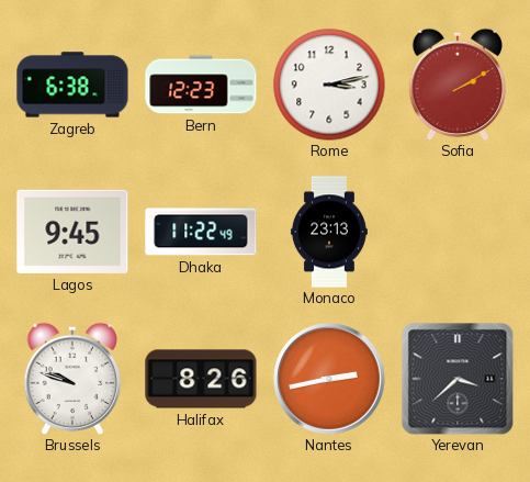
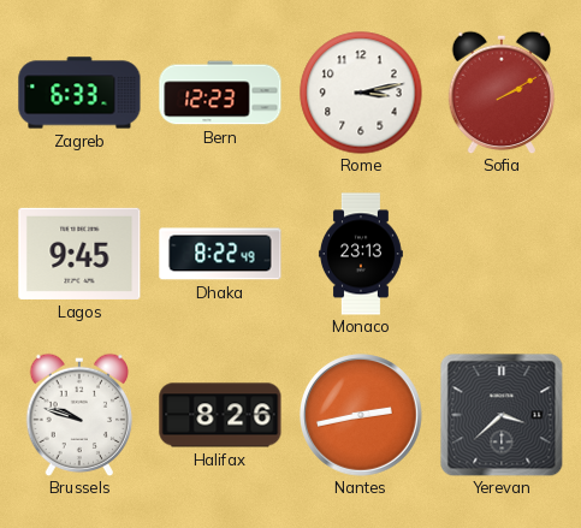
Zagreb: 6:38 -> 6:33
Dhaka: 11:22 -> 8:22
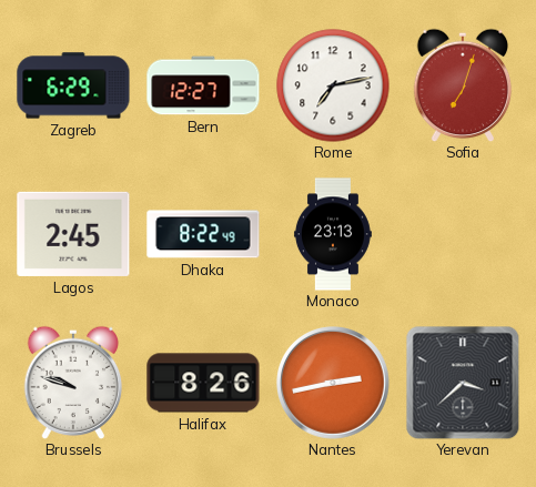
Zagreb: 6:33 -> 6:29
Bern: 12:23 -> 12:27
Rome: 3:13 -> 7:13
Sofia: 2:10 -> 7:03
Lagos: 9:45 -> 2:45
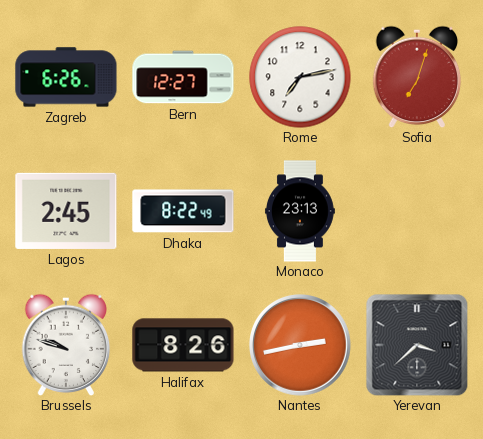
Zagreb: 6:29 -> 6:26
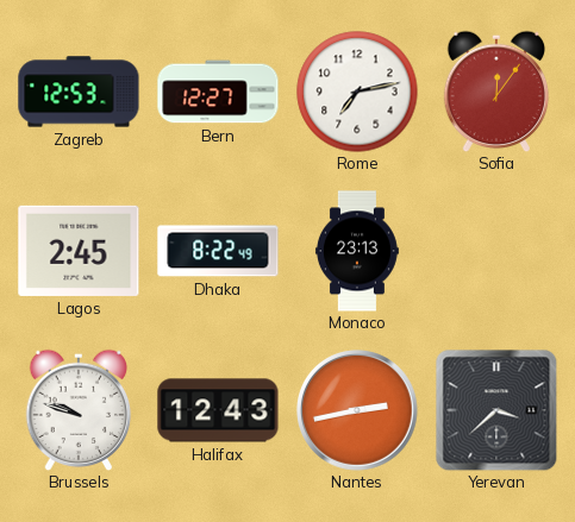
Zagreb: 6:26 -> 12:53
Sofia: 7:03 -> 12:06
Halifax: 8:26 -> 12:43
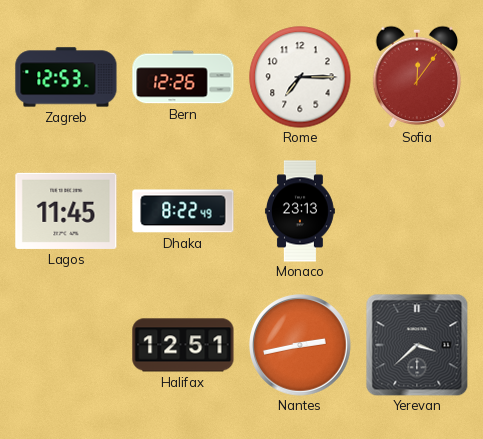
Bern: 12:27 -> 12:26
Rome: 7:13 -> 7:15
Lagos: 2:45 -> 11:45
Brussels: 9:48 -> none
Halifax: 12:43 -> 12:51
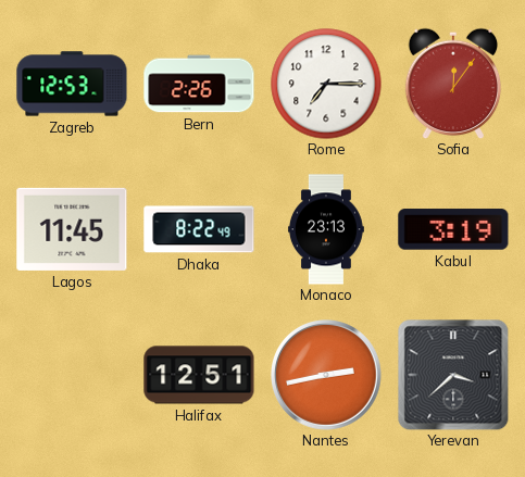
Bern: 12:26 -> 2:26
Kabul: none -> 3:19
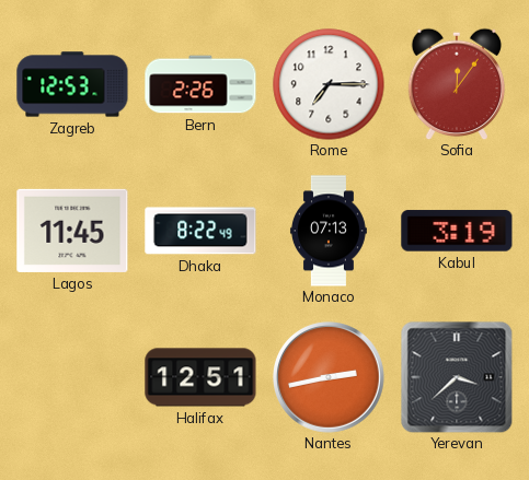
Monaco: 23:13 -> 07:13
